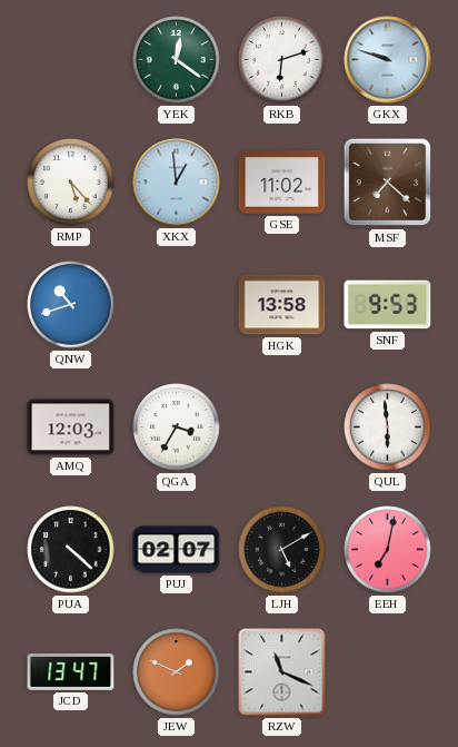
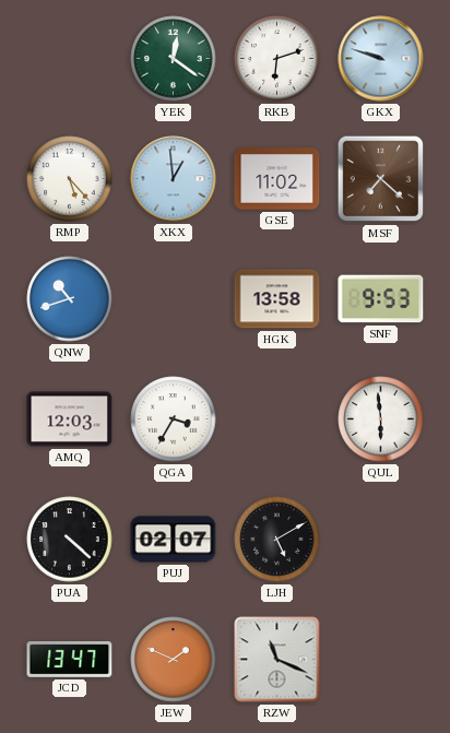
EEH: 7:02 -> none
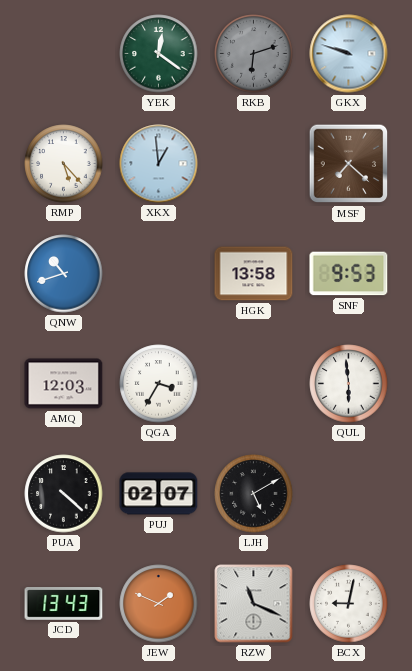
RKB dial: white -> grey
GSE: 11:02 -> none
JCD: 13:47 -> 13:43
BCX: none -> 9:02
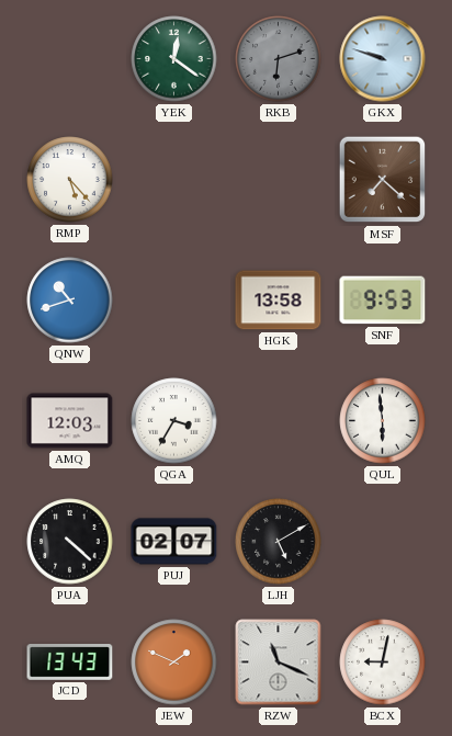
XKX: 12:59 -> none
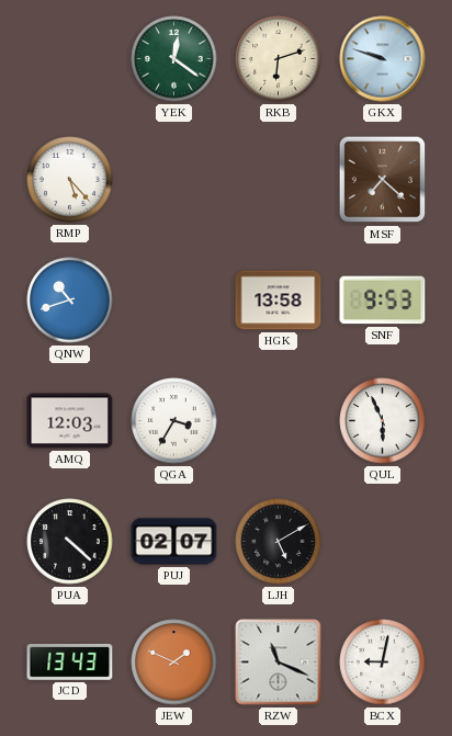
RKB dial: grey -> cream
QUL: 5:59 -> 5:56
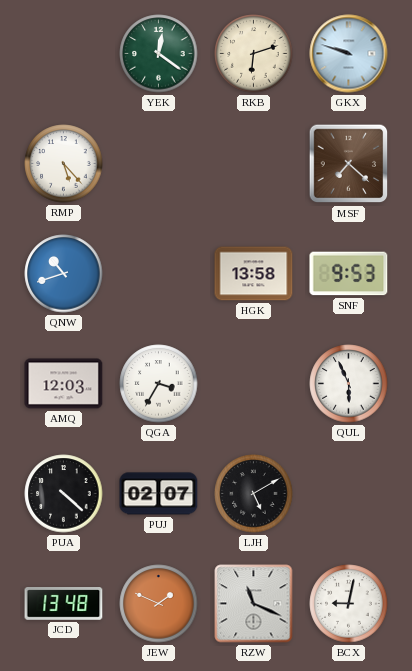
JCD: 13:43 -> 13:48
